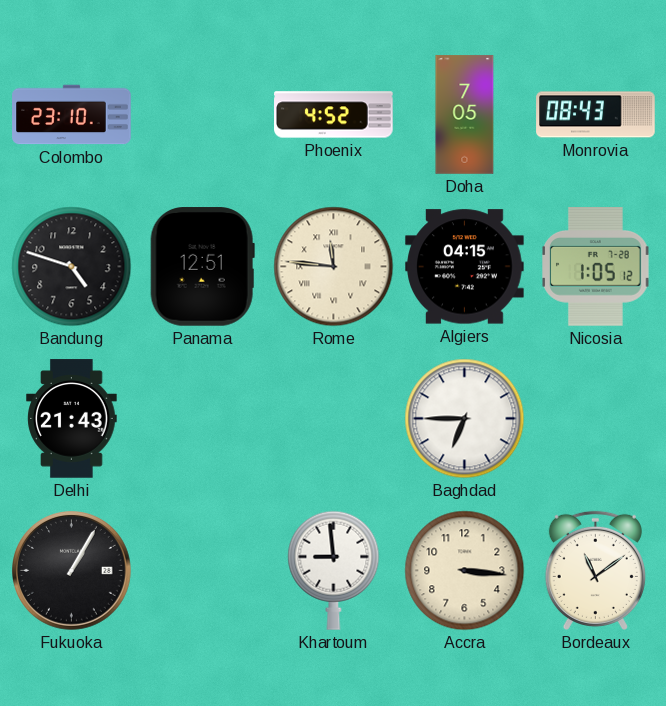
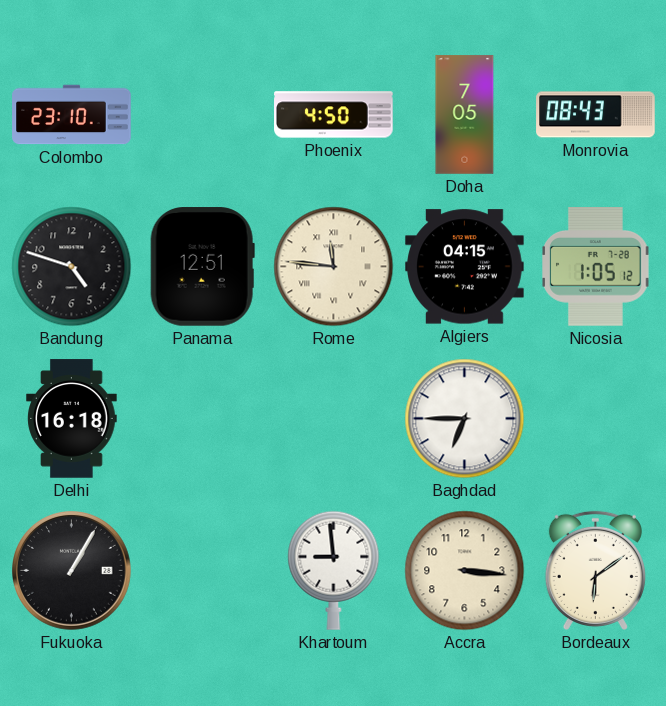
Phoenix: 4:52 -> 4:50
Delhi: 21:43 -> 16:18
Bordeaux: 11:09 -> 6:09
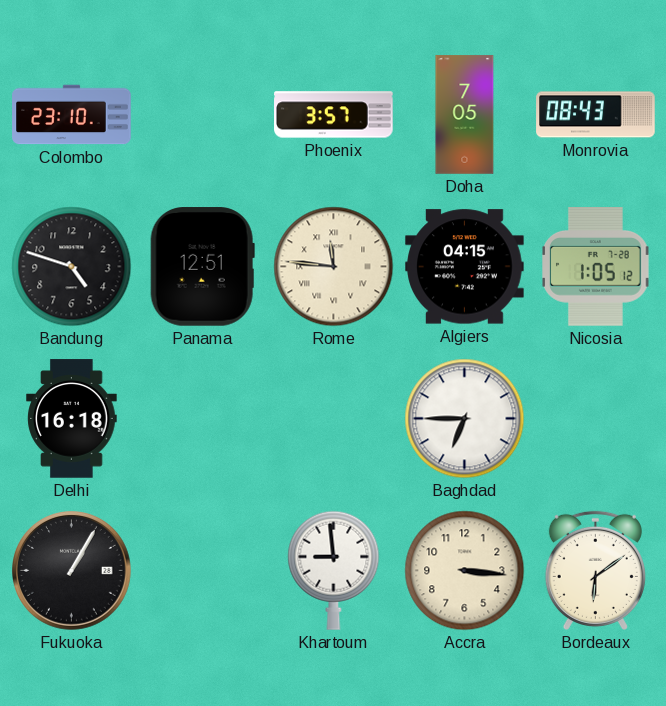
Phoenix: 4:50 -> 3:57
